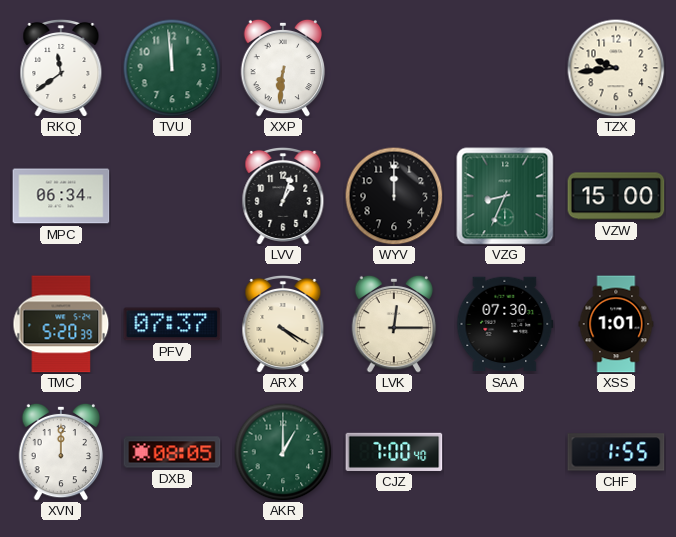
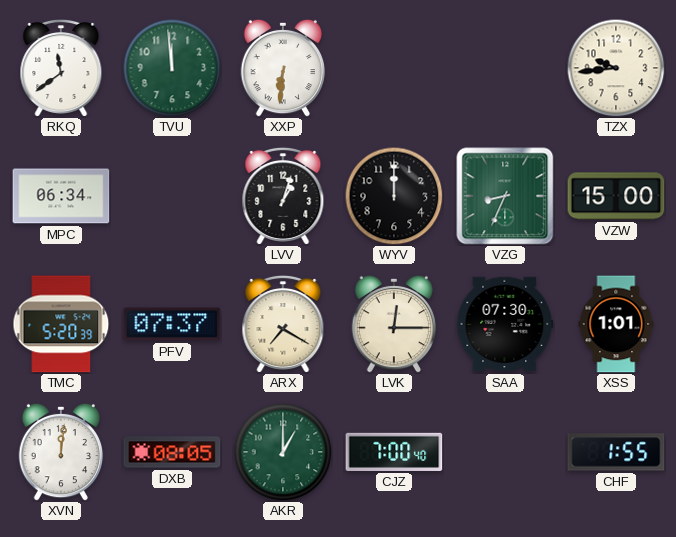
ARX: 4:20 -> 7:20
XVN: 12:00 -> 12:01
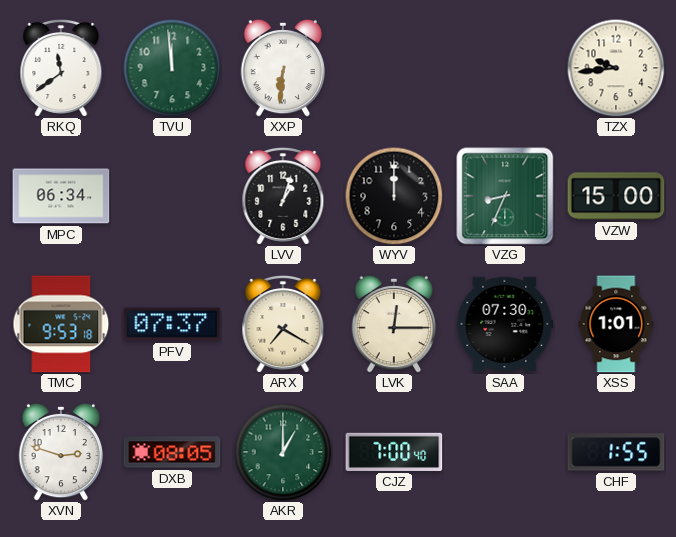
TMC: 5:20 -> 9:53
XVN: 12:01 -> 2:48
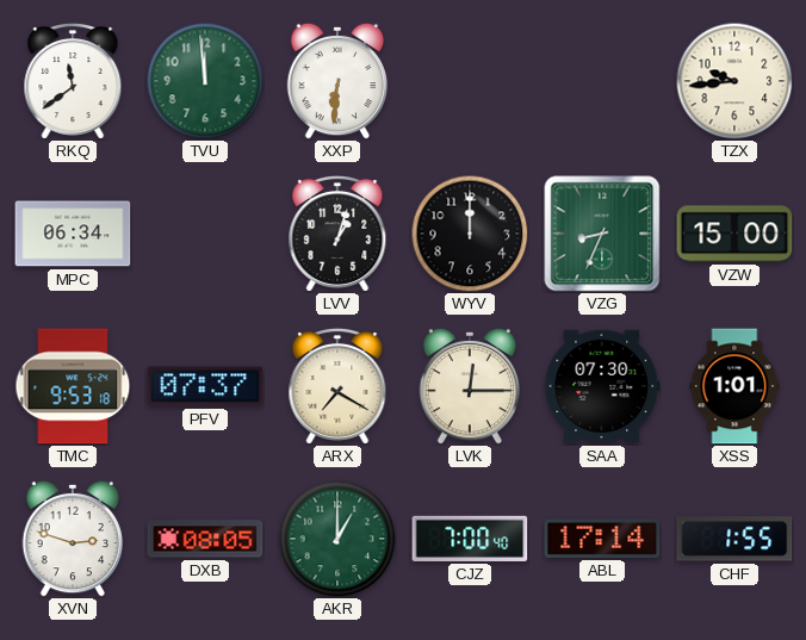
ABL: none -> 17:14
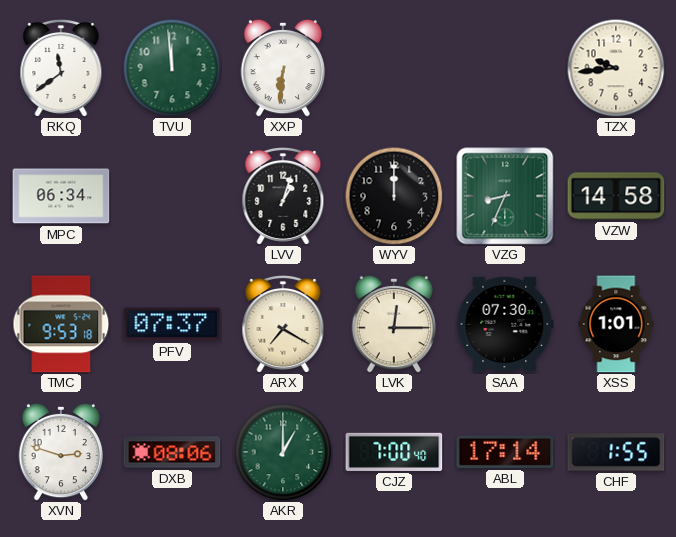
VZW: 15:00 -> 14:58
DXB: 08:05 -> 08:06
